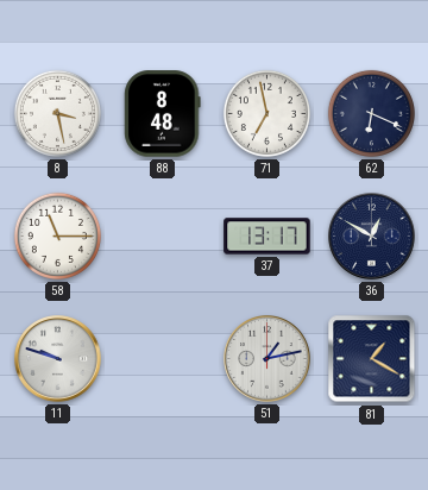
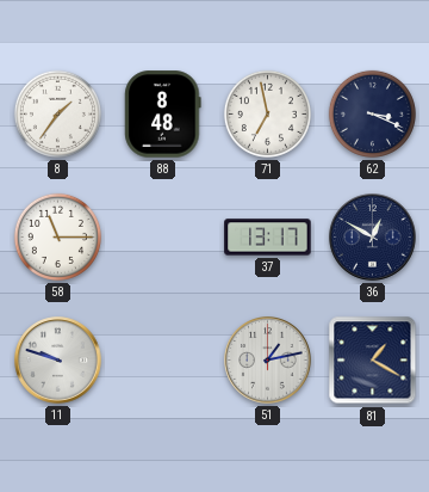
8: 3:28 -> 1:36
62: 6:19 -> 3:19
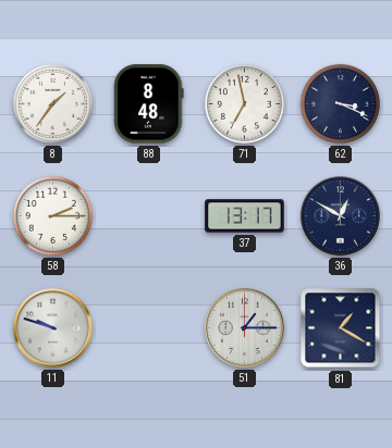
58: 11:15 -> 2:15
51: 1:13 -> 1:15
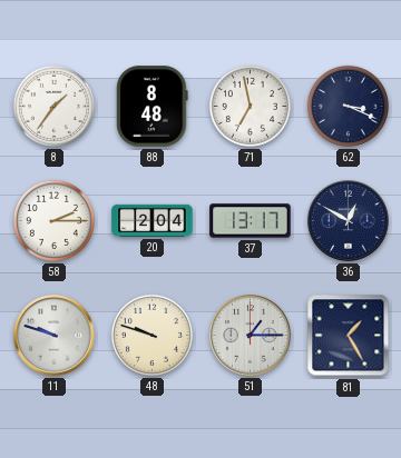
20: none -> 2:04
48: none -> 9:48
81: 1:20 -> 1:25
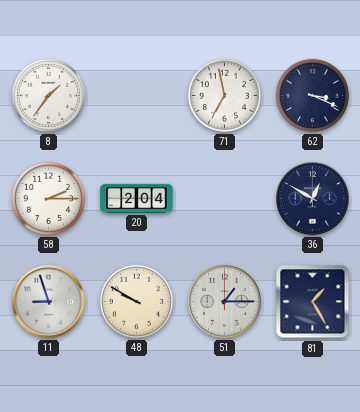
88: 8:48 -> none
37: 13:17 -> none
11: 9:48 -> 8:57
48: 9:48 -> 9:50
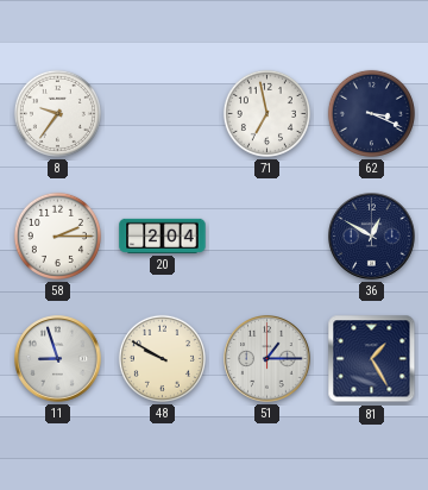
8: 1:36 -> 9:36
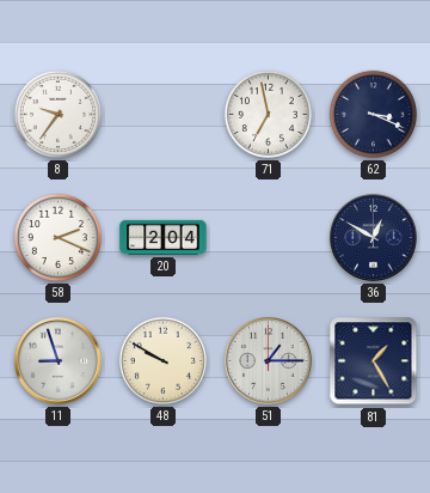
58: 2:15 -> 2:19
